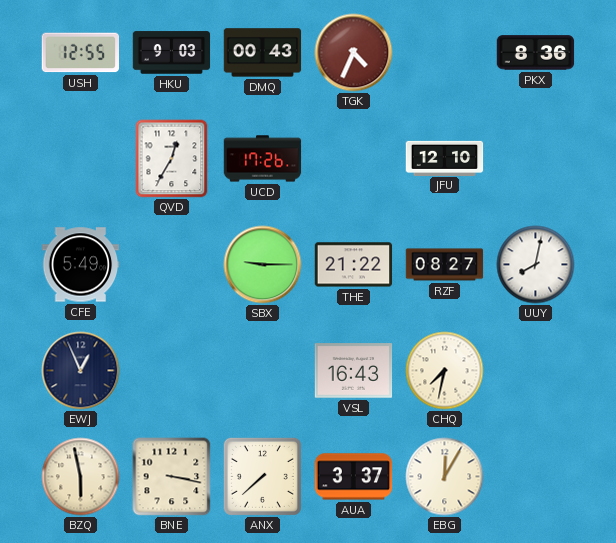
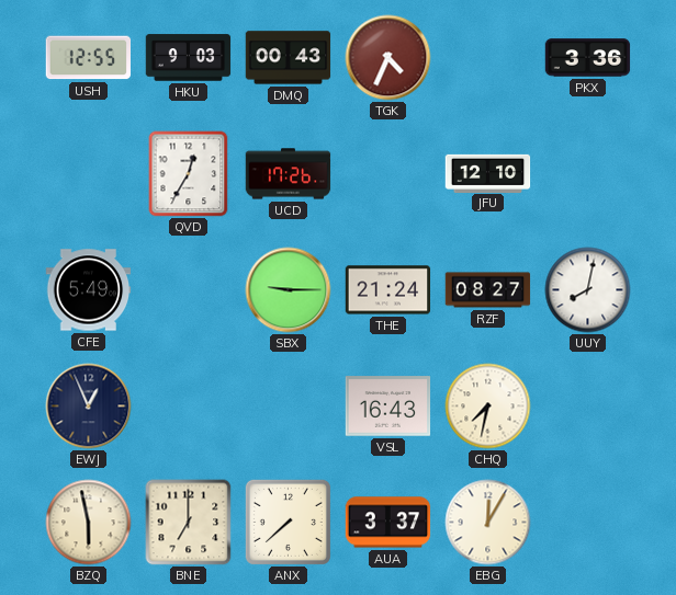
PKX: 8:36 -> 3:36
THE: 21:22 -> 21:24
BNE: 3:17 -> 7:00
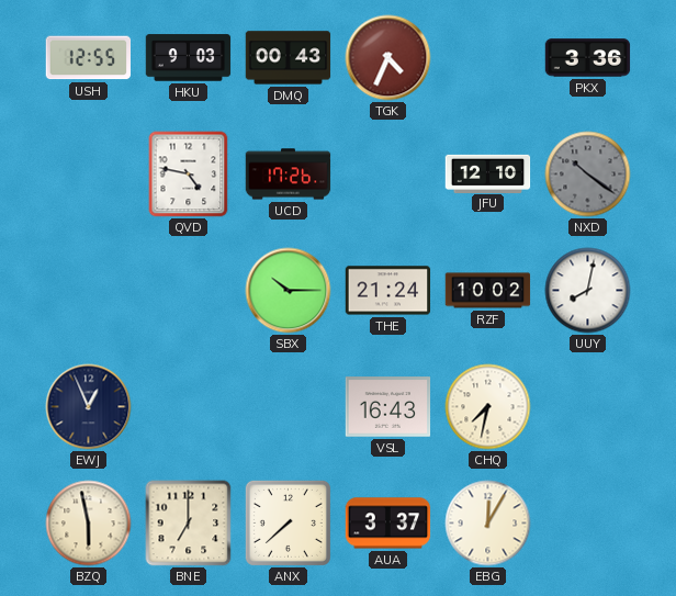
QVD: 12:35 -> 4:47
NXD: none -> 10:21
CFE: 5:49 -> none
SBX: 9:15 -> 10:15
RZF: 08:27 -> 10:02
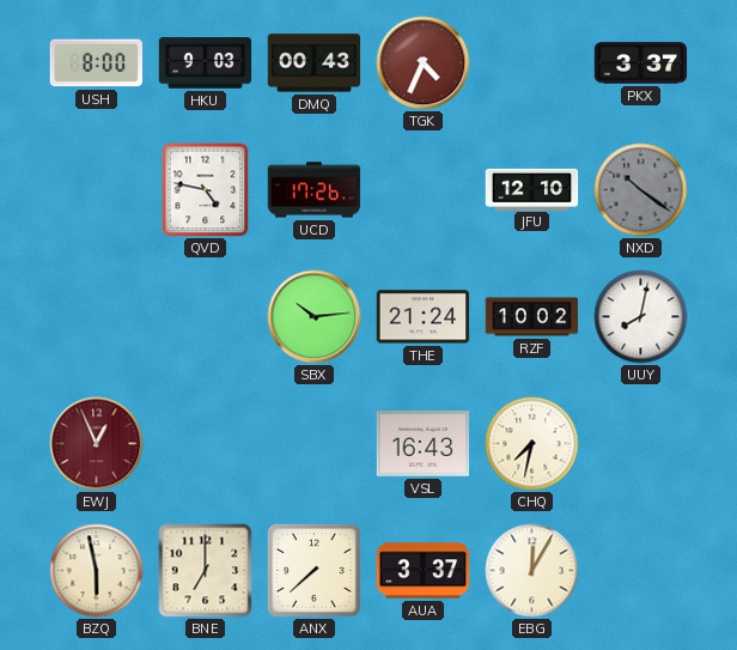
USH: 12:55 -> 8:00
PKX: 3:36 -> 3:37
SBX: 10:15 -> 10:14
EWJ dial: navy -> burgundy
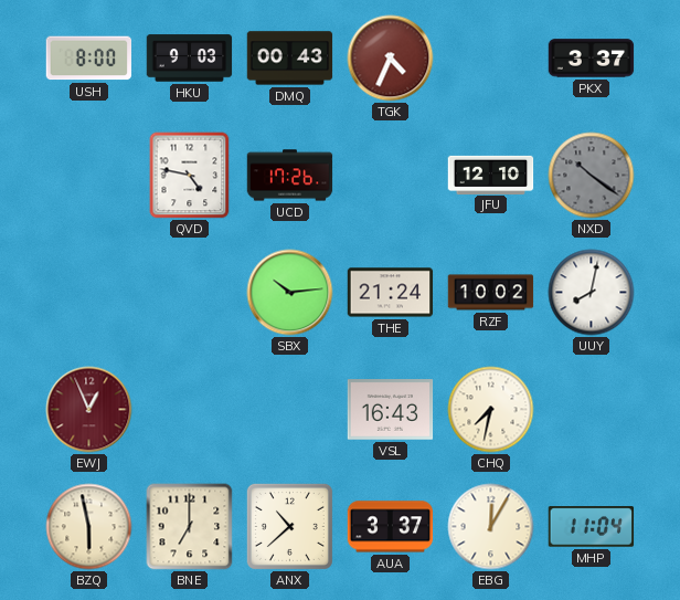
ANX: 7:38 -> 10:38
MHP: none -> 11:04
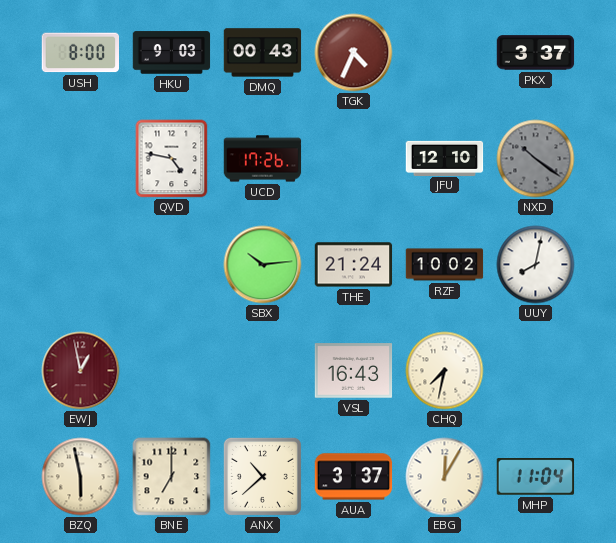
EWJ: 12:56 -> 12:58
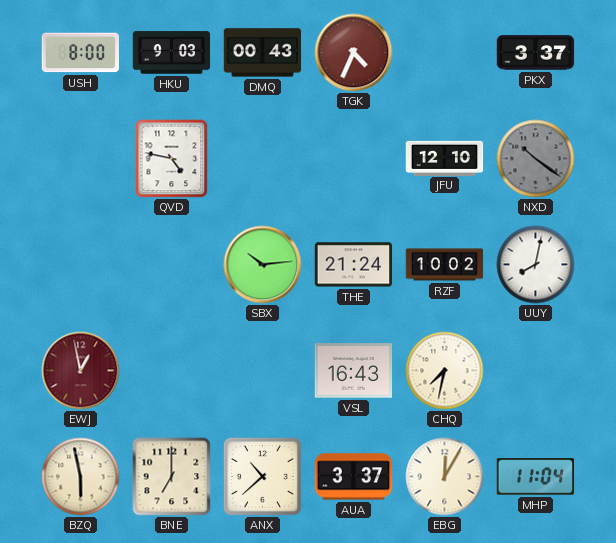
UCD: 17:26 -> none
